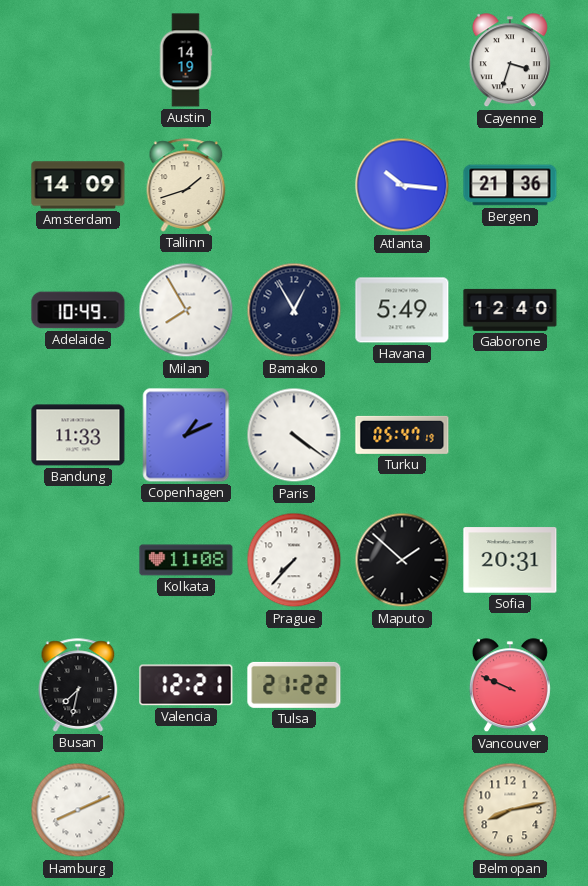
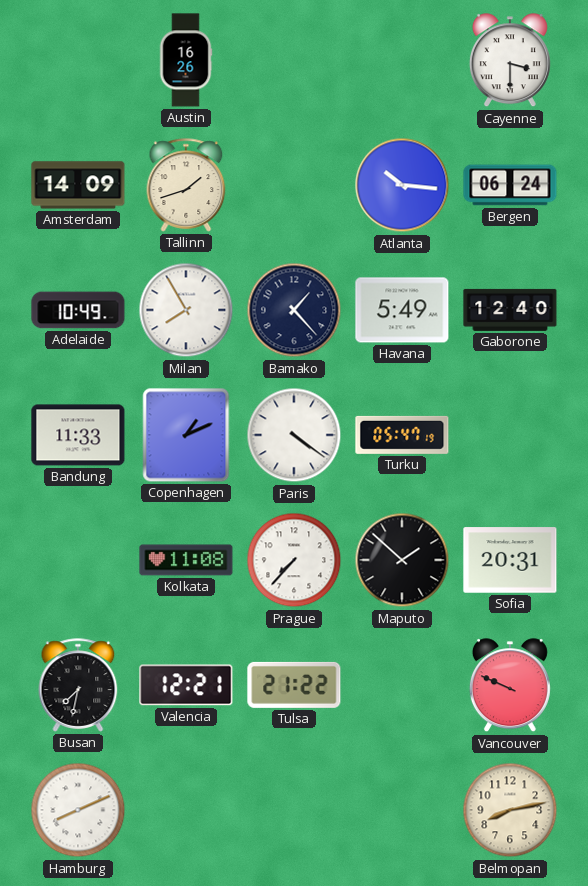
Austin: 14:19 -> 16:26
Cayenne: 3:33 -> 3:30
Bergen: 21:36 -> 06:24
Bamako: 12:55 -> 1:23
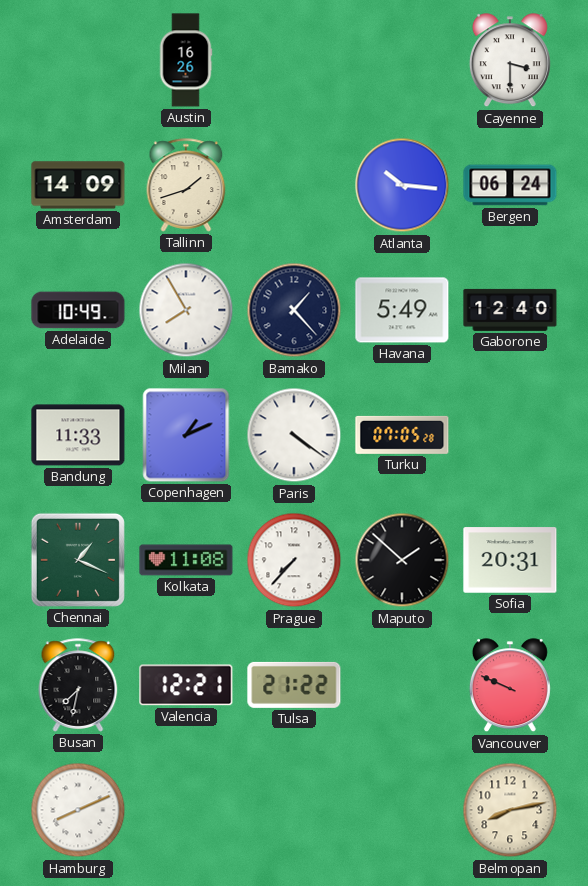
Turku: 05:47 -> 07:05
Chennai: none -> 1:19
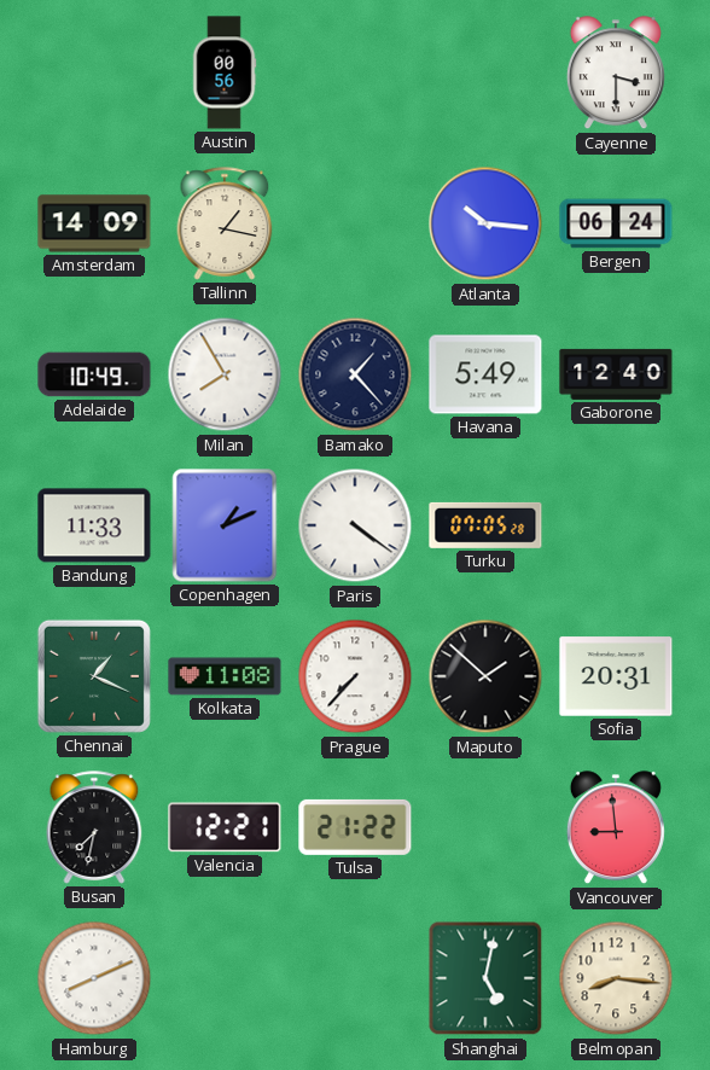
Austin: 16:26 -> 00:56
Tallinn: 1:42 -> 1:17
Vancouver: 9:49 -> 8:59
Shanghai: none -> 5:02
Belmopan: 8:13 -> 8:16
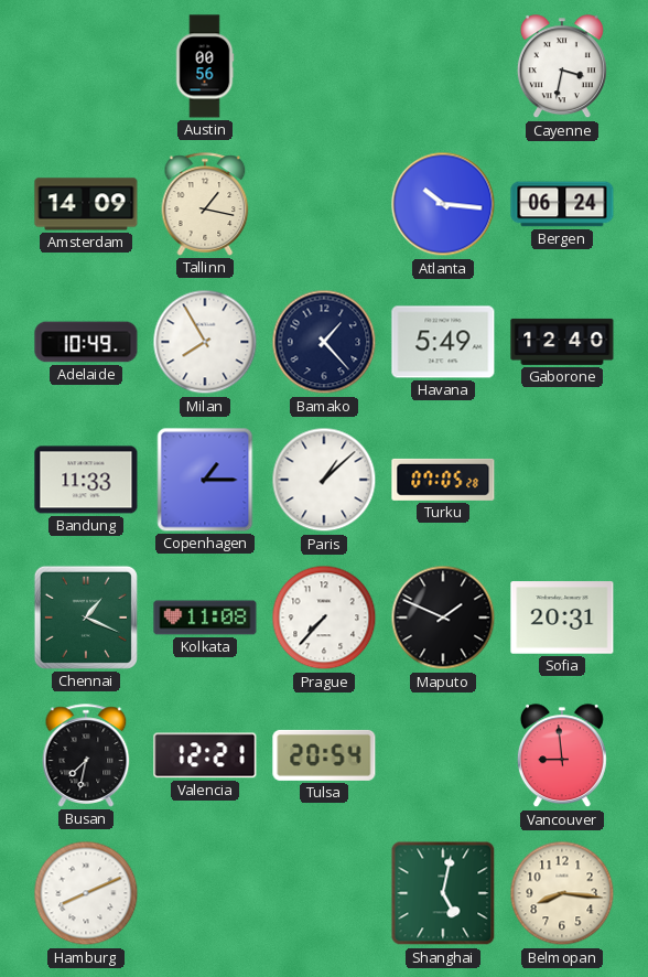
Cayenne: 3:30 -> 3:32
Copenhagen: 1:11 -> 1:15
Paris: 4:21 -> 1:08
Maputo: 1:52 -> 1:49
Tulsa: 21:22 -> 20:54
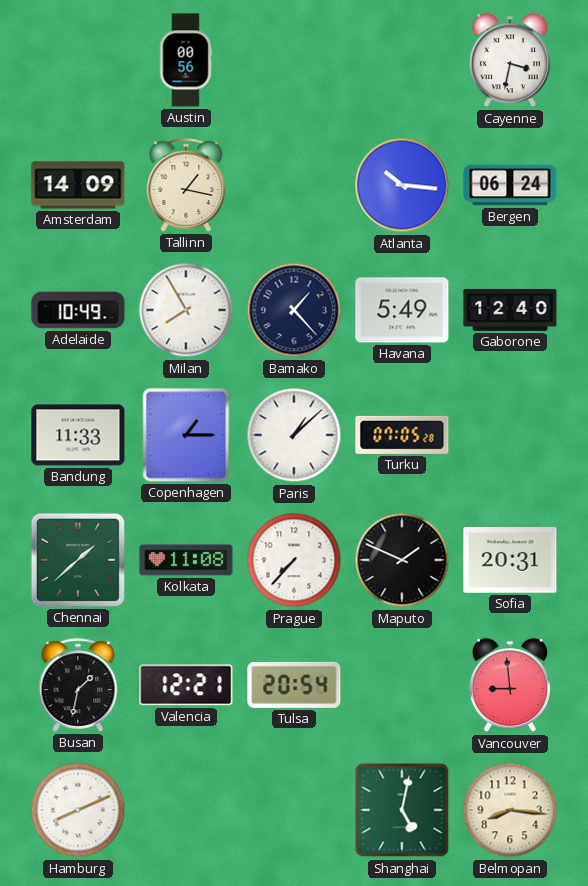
Chennai: 1:19 -> 1:38
Busan: 7:32 -> 1:32
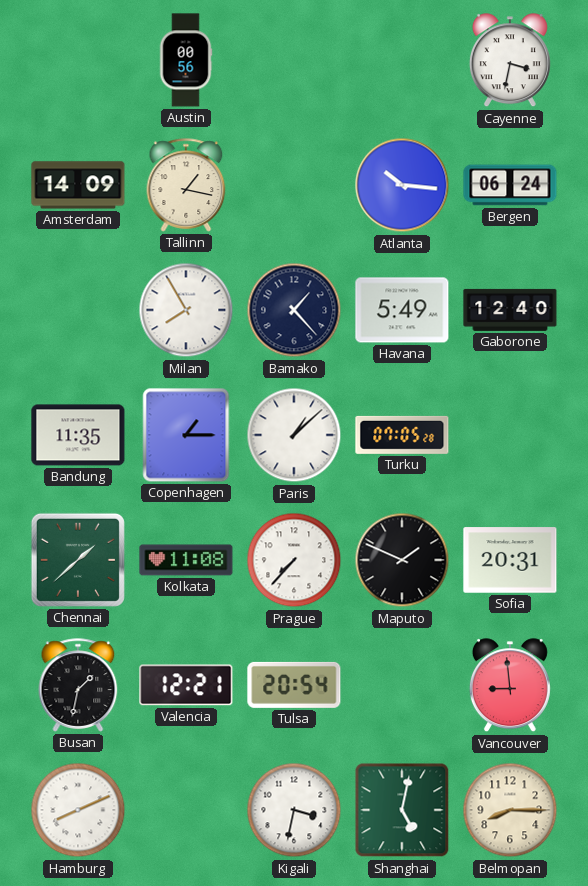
Adelaide: 10:49 -> none
Bandung: 11:33 -> 11:35
Kigali: none -> 3:32
Belmopan: 8:16 -> 8:15
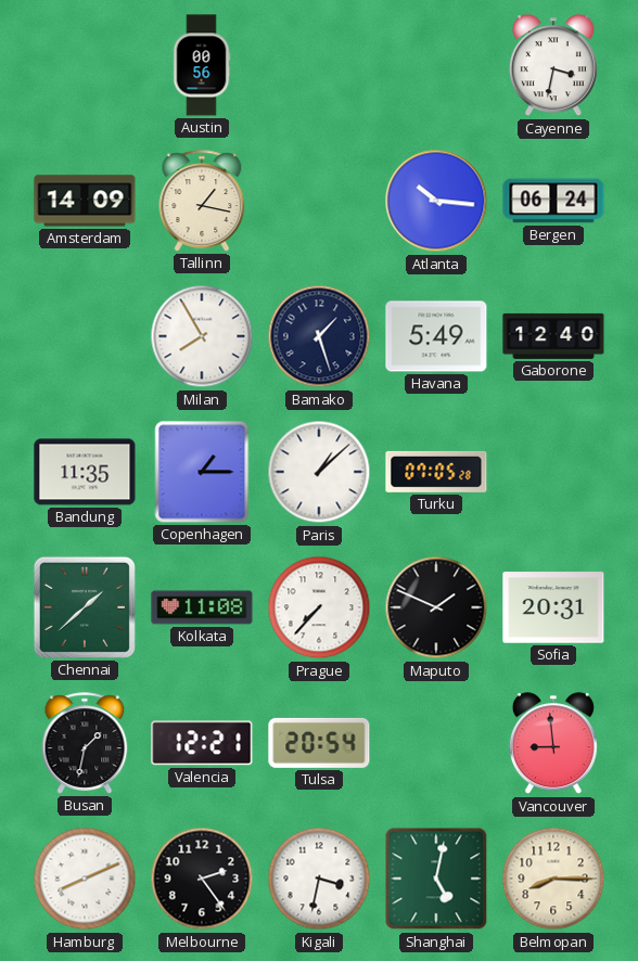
Bamako: 1:23 -> 1:27
Melbourne: none -> 2:24
